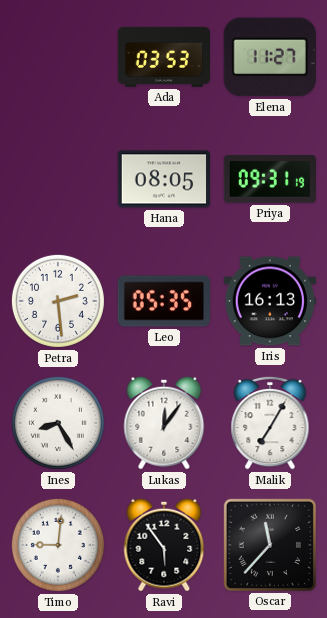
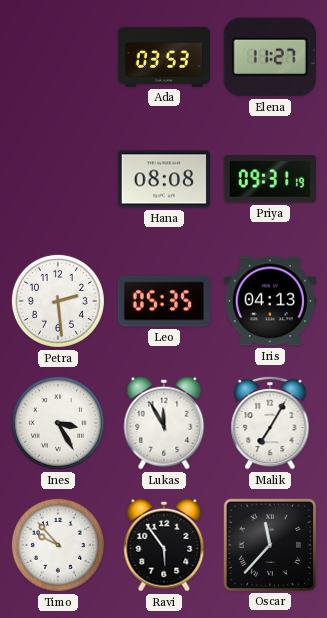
Hana: 08:05 -> 08:08
Iris: 16:13 -> 04:13
Ines: 8:25 -> 3:25
Lukas: 12:06 -> 11:55
Timo: 9:01 -> 9:53
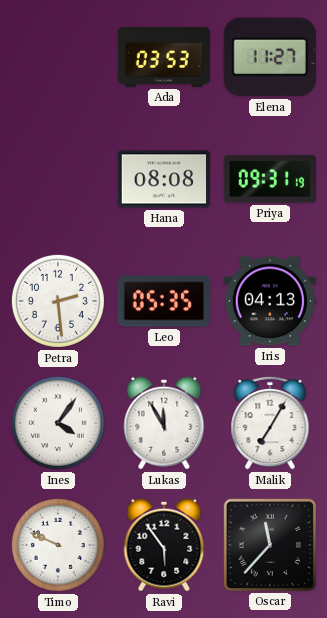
Ines: 3:25 -> 4:06
Timo: 9:53 -> 9:49
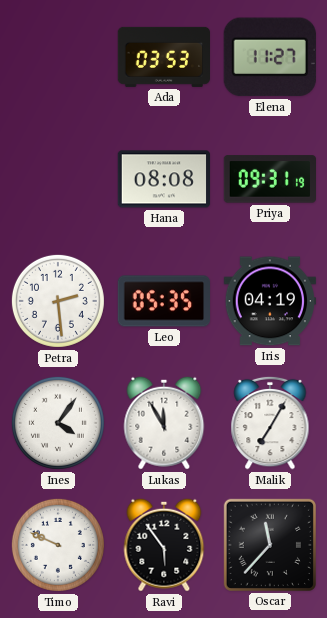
Iris: 04:13 -> 04:19
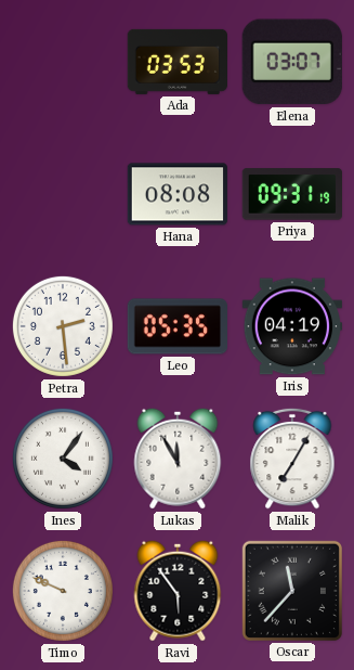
Elena: 11:27 -> 03:07
